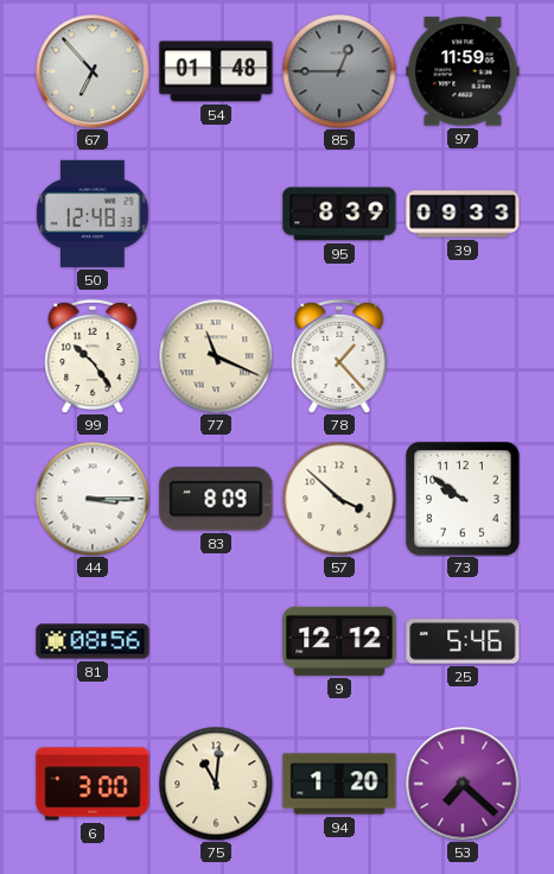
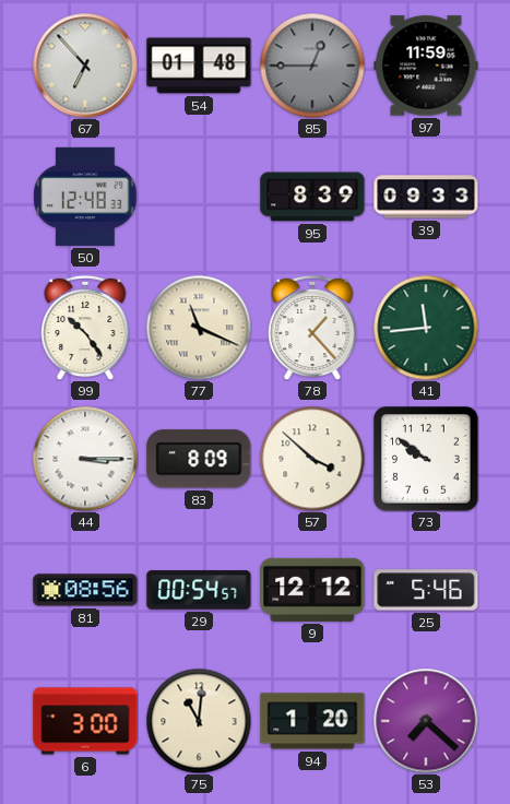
41: none -> 11:44
29: none -> 00:54
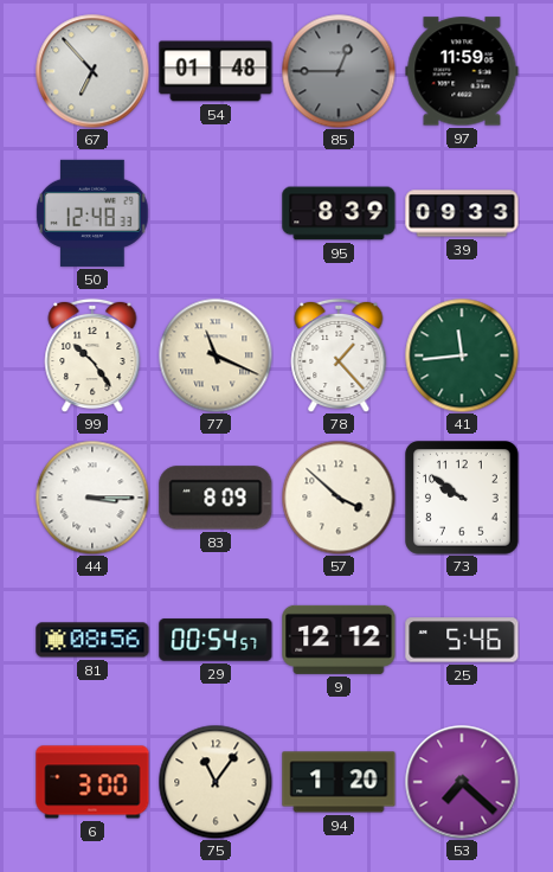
75: 11:01 -> 11:06
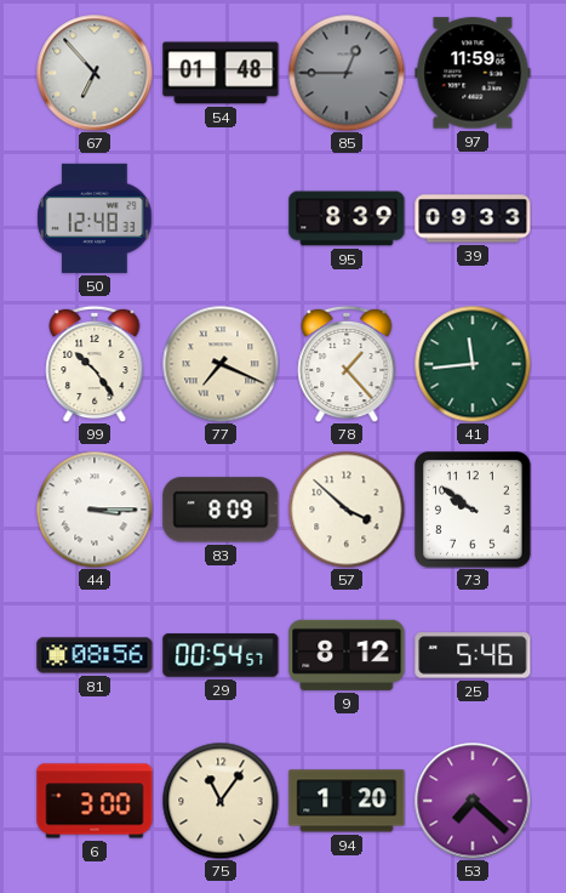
77: 11:19 -> 7:19
9: 12:12 -> 8:12
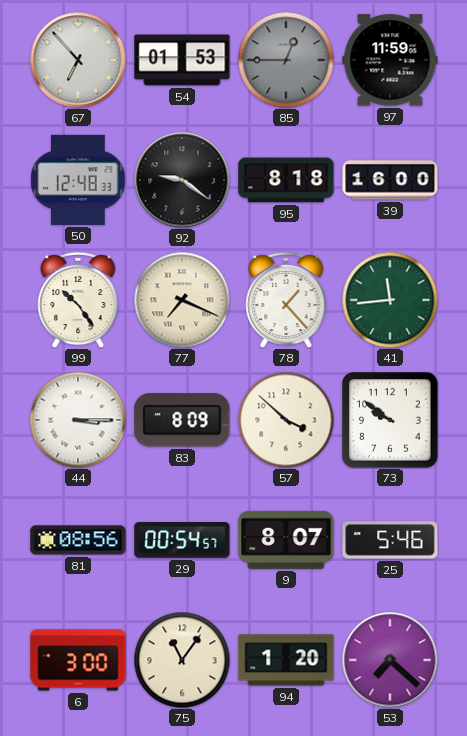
54: 01:48 -> 01:53
92: none -> 9:21
95: 8:39 -> 8:18
39: 09:33 -> 16:00
9: 8:12 -> 8:07
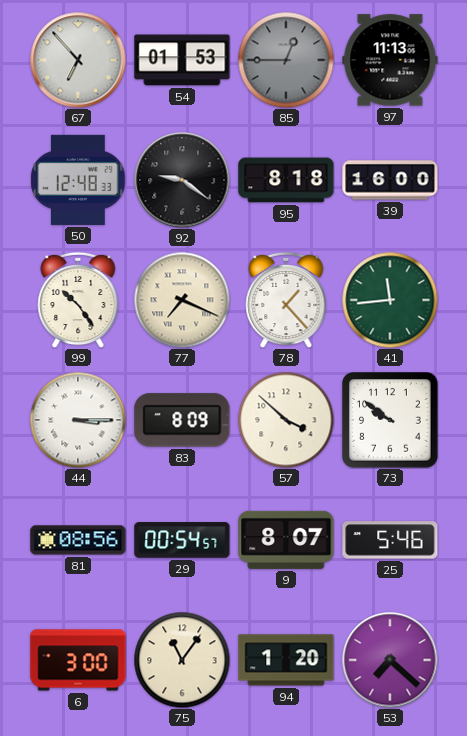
97: 11:59 -> 11:13
